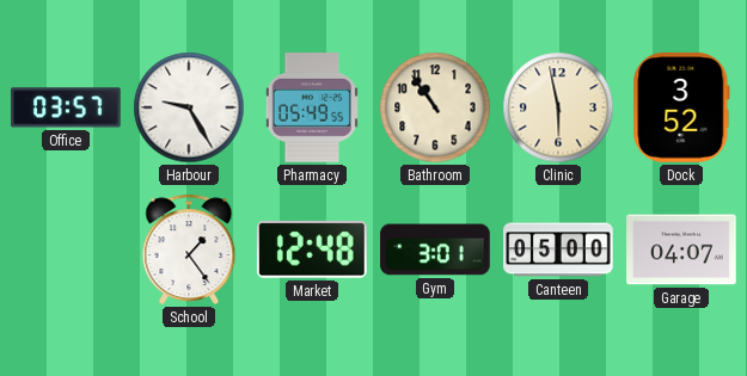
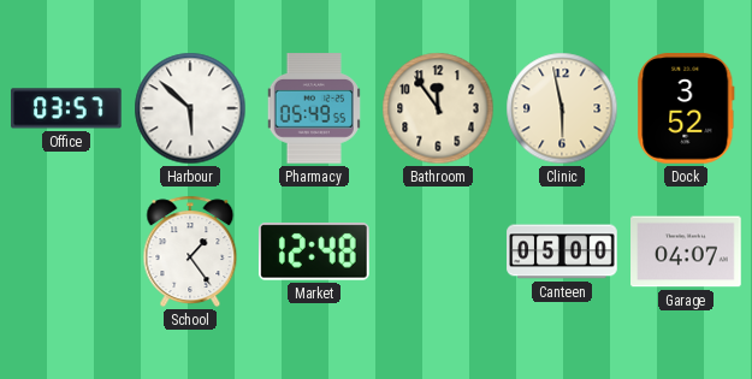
Harbour: 9:25 -> 5:52
Bathroom: 10:54 -> 11:54
Gym: 3:01 -> none
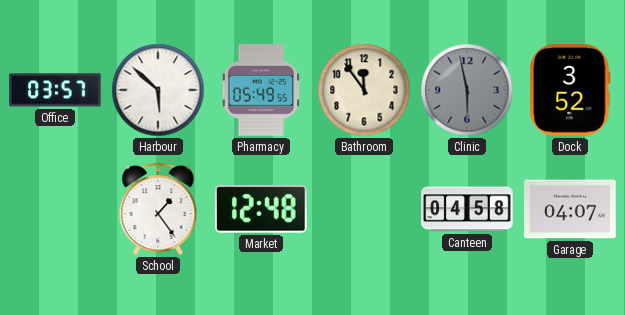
Clinic dial: cream -> grey
Canteen: 05:00 -> 04:58
